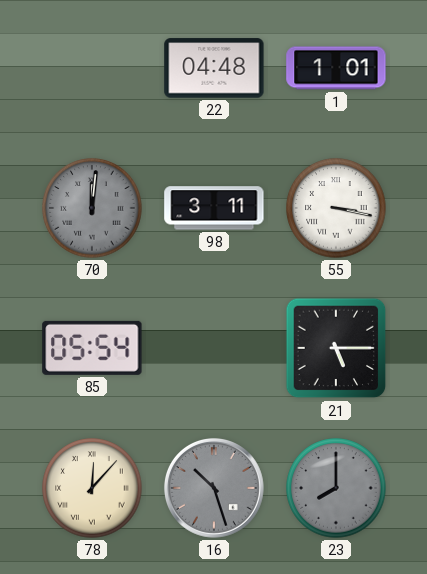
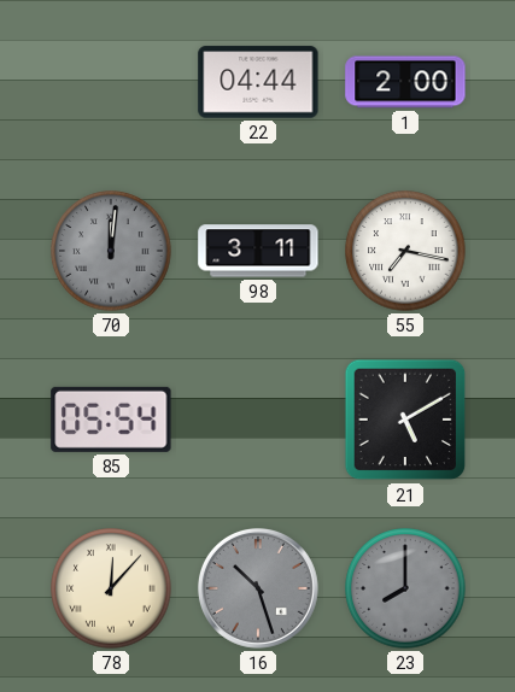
22: 04:48 -> 04:44
1: 1:01 -> 2:00
55: 3:17 -> 7:17
21: 5:15 -> 5:10
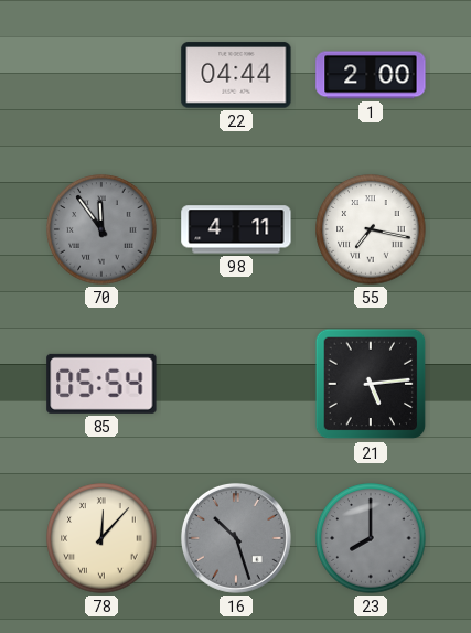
70: 12:01 -> 11:54
98: 3:11 -> 4:11
21: 5:10 -> 5:14
